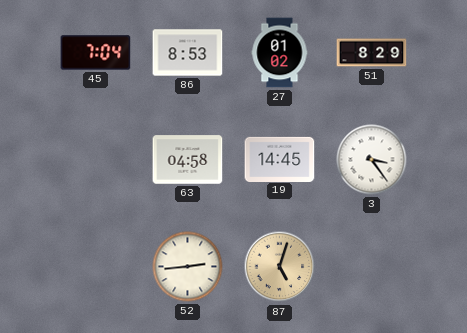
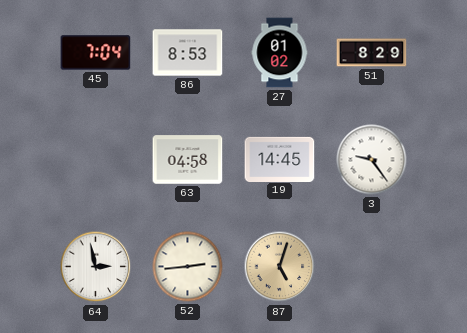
3: 3:24 -> 9:24
64: none -> 2:58
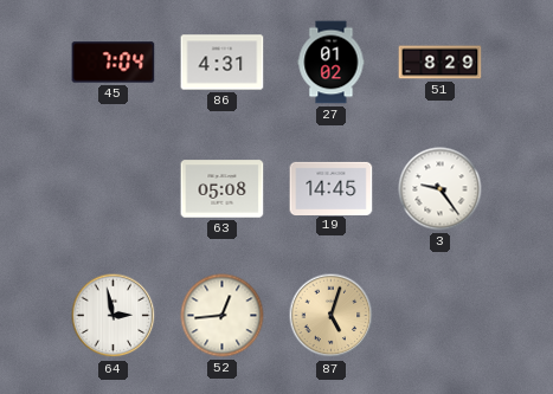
86: 8:53 -> 4:31
63: 04:58 -> 05:08
52: 2:44 -> 12:44
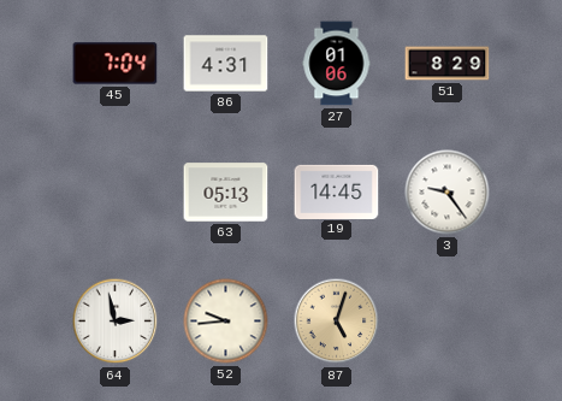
27: 01:02 -> 01:06
63: 05:08 -> 05:13
52: 12:44 -> 9:44
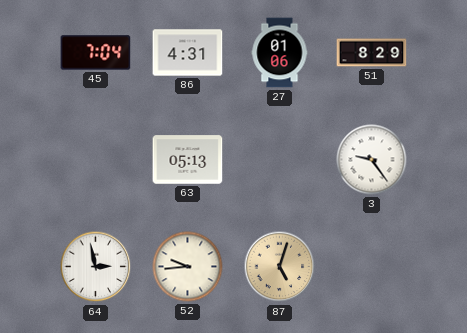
19: 14:45 -> none
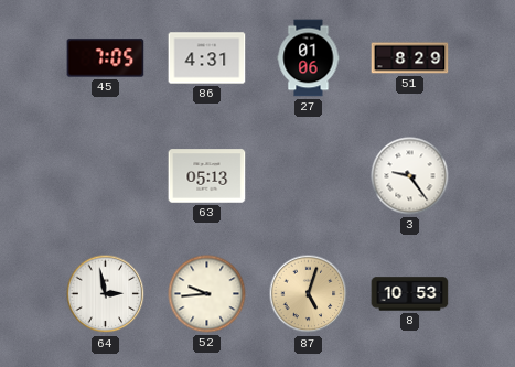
45: 7:04 -> 7:05
8: none -> 10:53
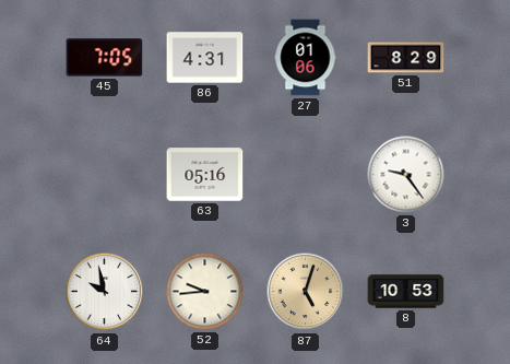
63: 05:13 -> 05:16
64: 2:58 -> 9:58
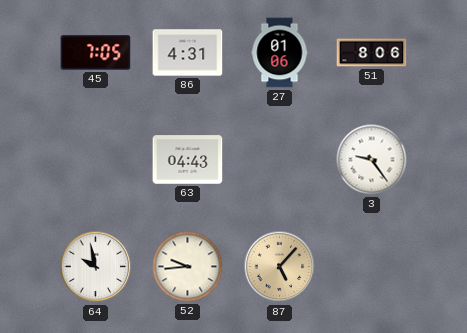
51: 8:29 -> 8:06
63: 05:16 -> 04:43
87: 5:03 -> 5:07
8: 10:53 -> none
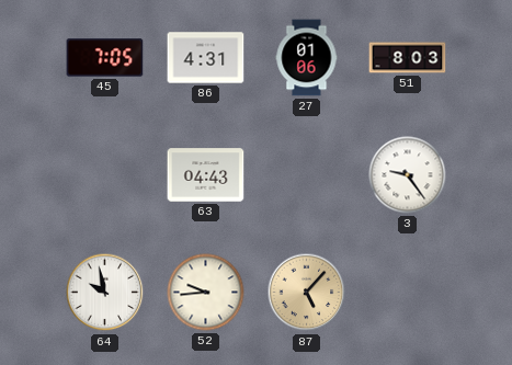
51: 8:06 -> 8:03
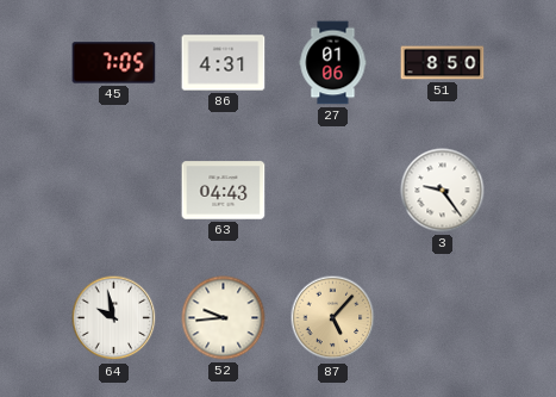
51: 8:03 -> 8:50
